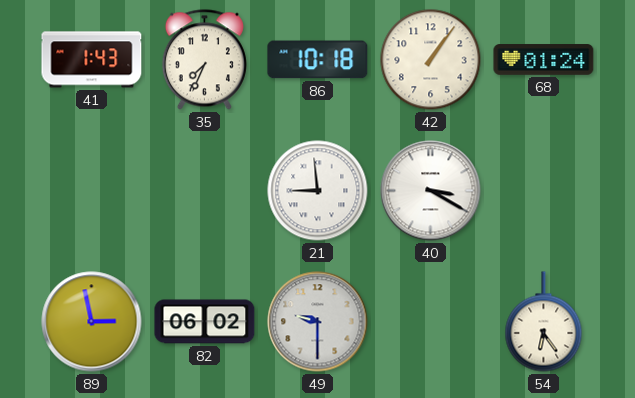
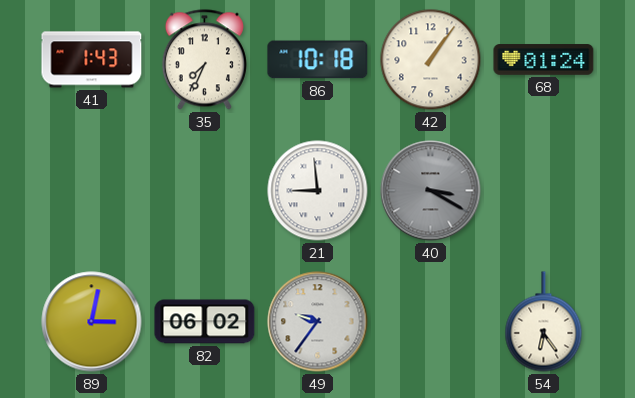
40 dial: white -> grey
89: 2:58 -> 3:02
49: 9:30 -> 9:36
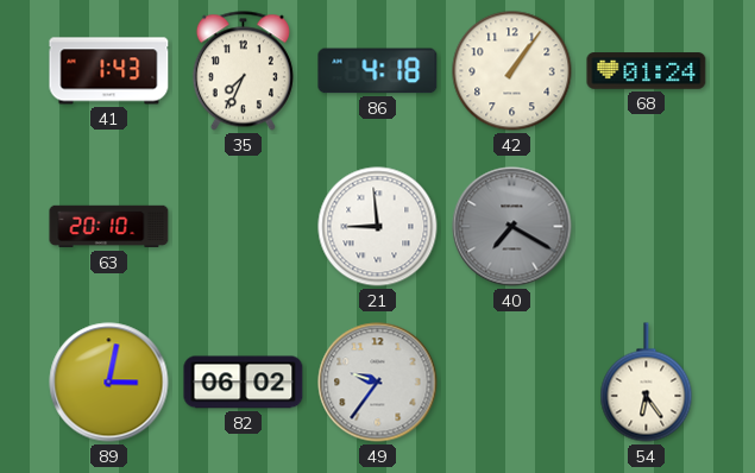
86: 10:18 -> 4:18
63: none -> 20:10
40: 3:20 -> 7:20
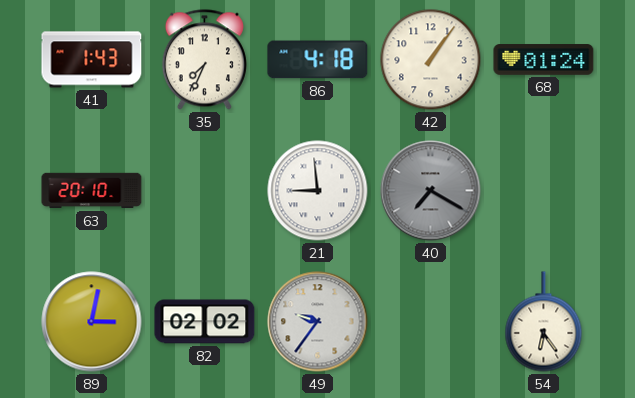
82: 06:02 -> 02:02
